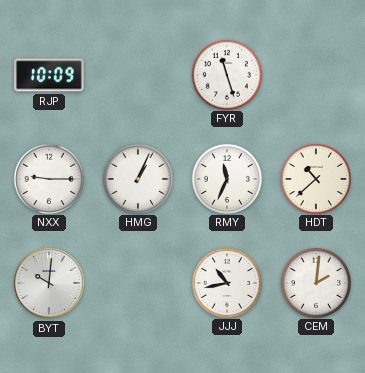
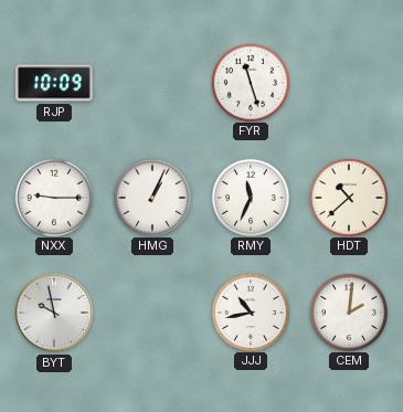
BYT: 10:01 -> 9:58
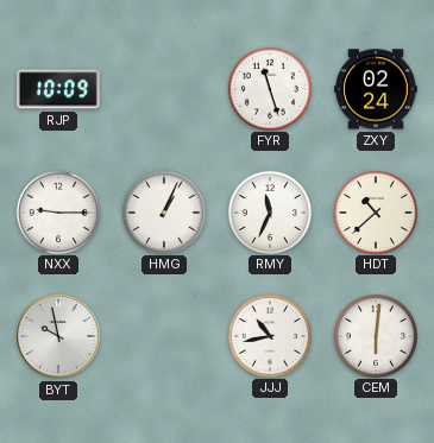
ZXY: none -> 02:24
CEM: 2:01 -> 6:01
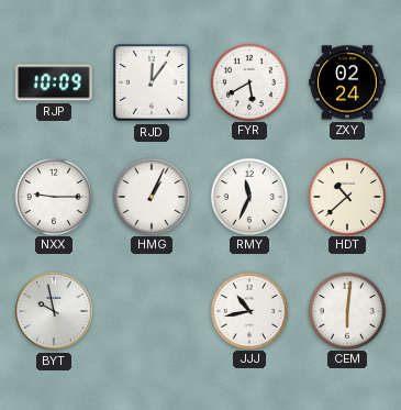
RJD: none -> 12:06
FYR: 11:27 -> 5:40
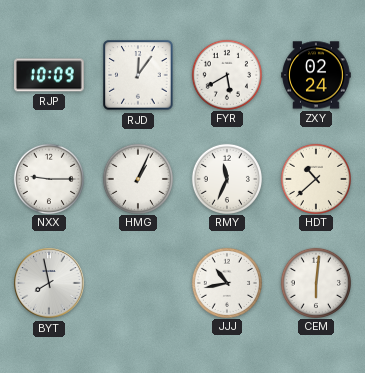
BYT: 9:58 -> 7:58
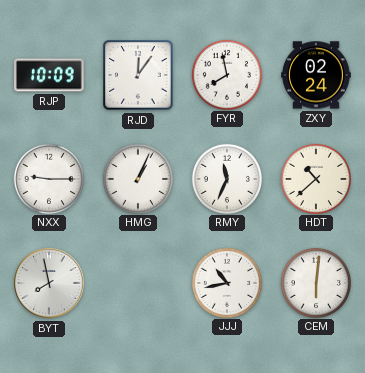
FYR: 5:40 -> 7:58
